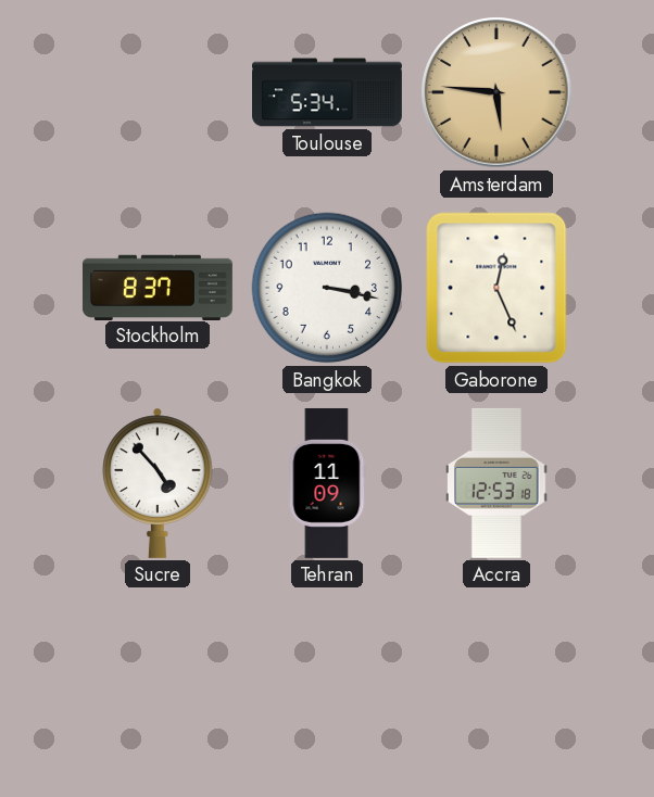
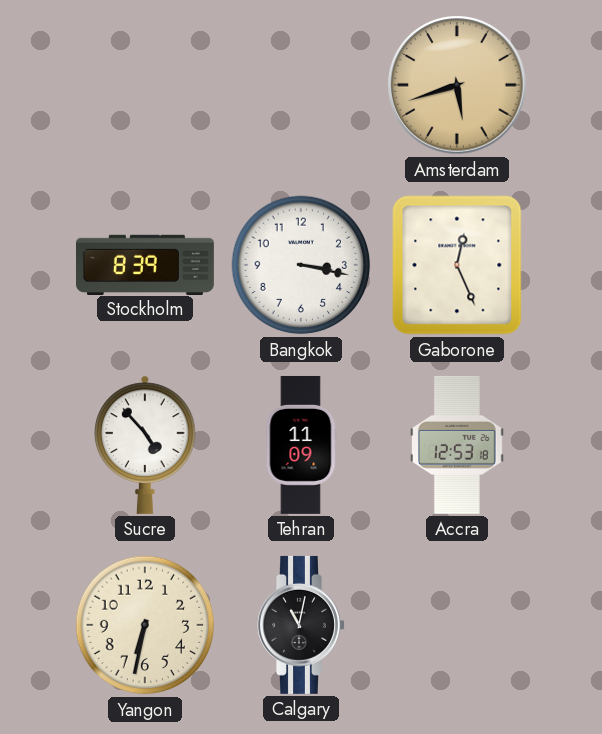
Toulouse: 5:34 -> none
Amsterdam: 5:46 -> 5:42
Stockholm: 8:37 -> 8:39
Yangon: none -> 6:32
Calgary: none -> 11:02
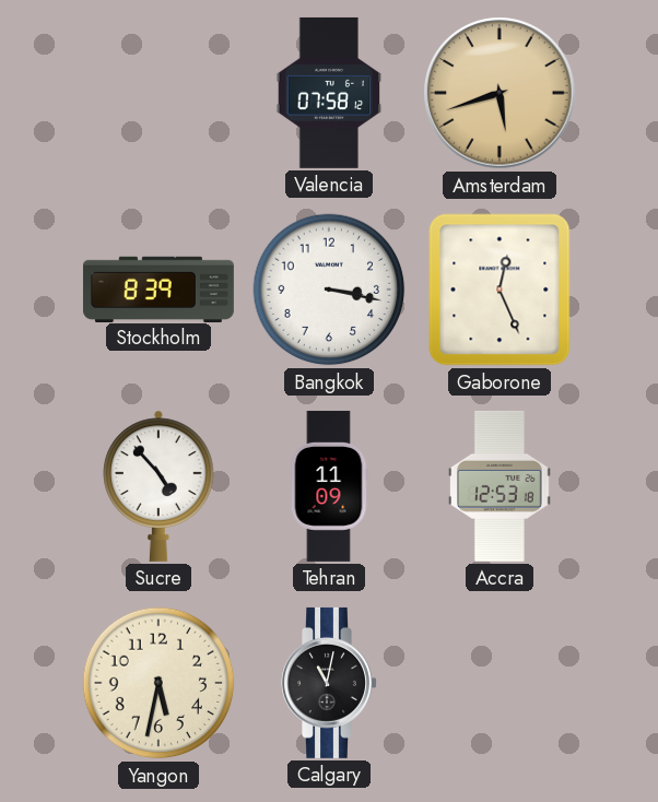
Valencia: none -> 07:58
Yangon: 6:32 -> 5:32
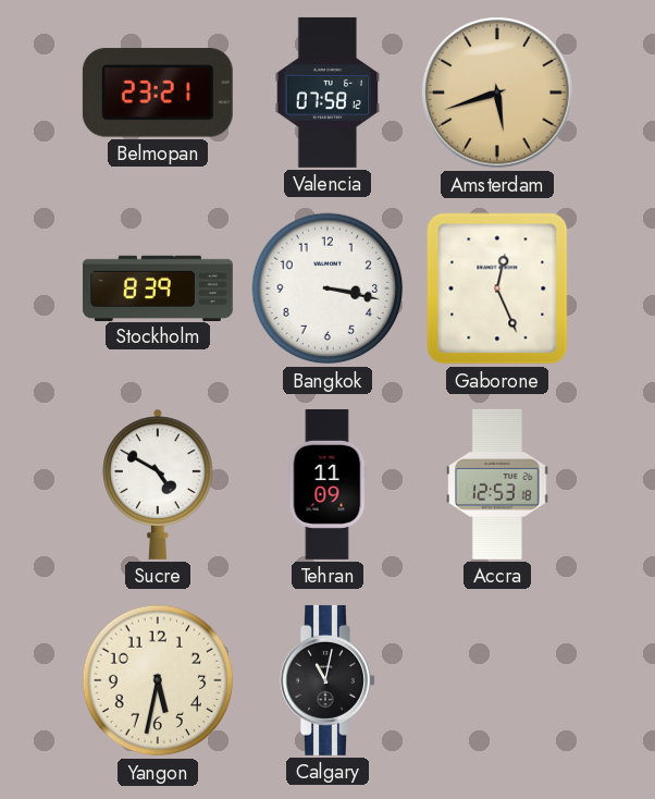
Belmopan: none -> 23:21
Sucre: 4:53 -> 4:50
